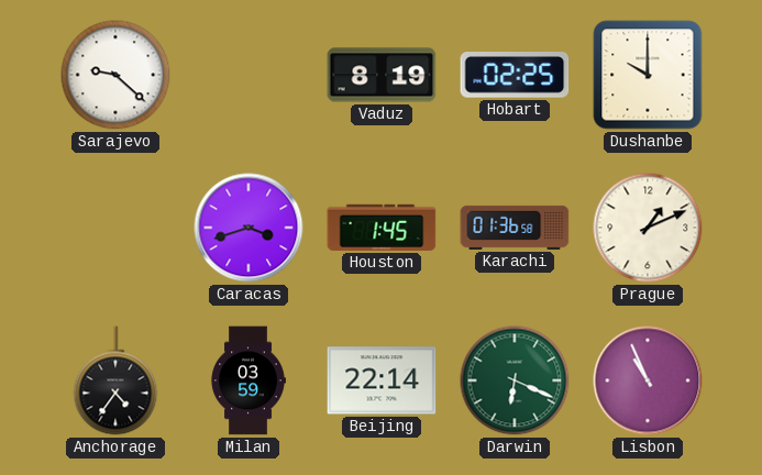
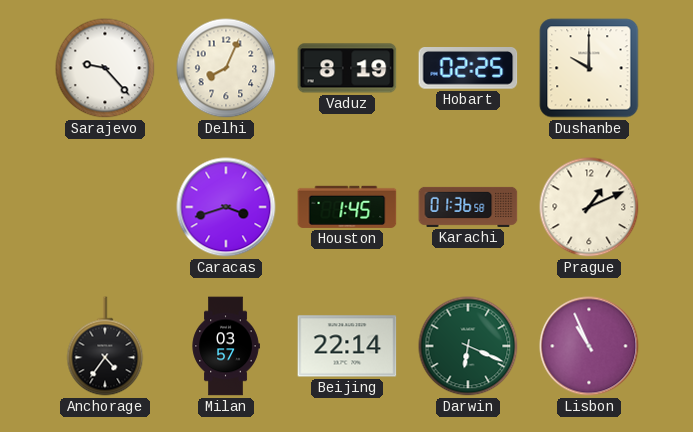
Sarajevo: 9:22 -> 9:23
Delhi: none -> 8:04
Milan: 03:59 -> 03:57
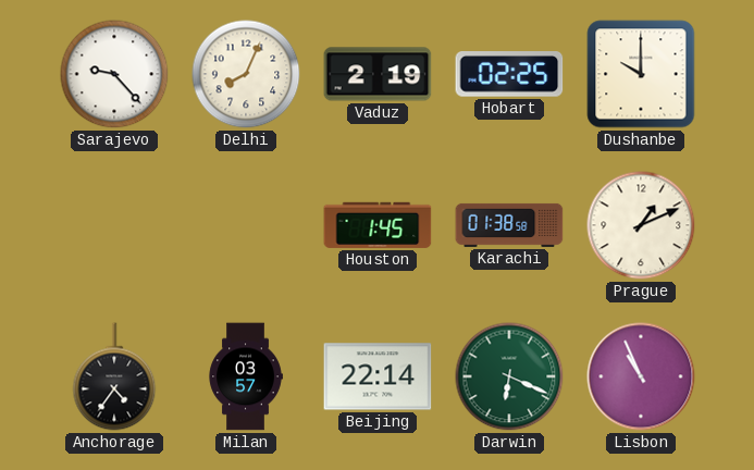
Vaduz: 8:19 -> 2:19
Caracas: 3:42 -> none
Karachi: 01:36 -> 01:38
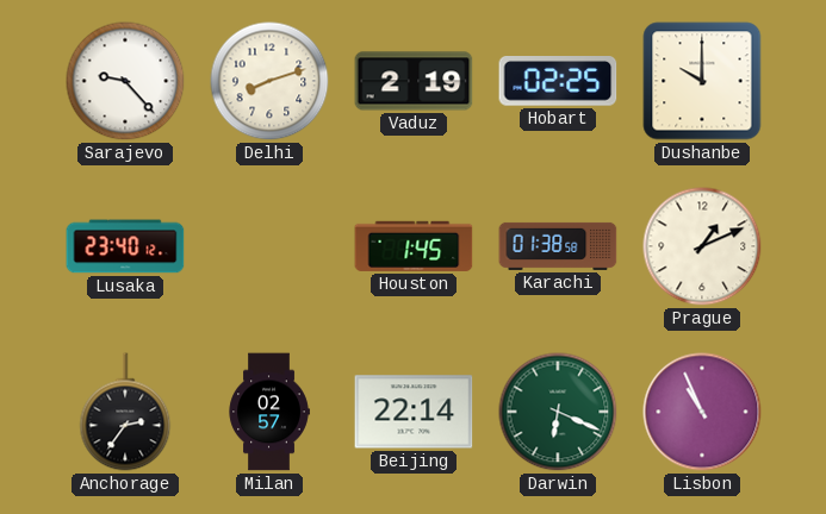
Delhi: 8:04 -> 8:12
Lusaka: none -> 23:40
Anchorage: 4:36 -> 2:36
Milan: 03:57 -> 02:57
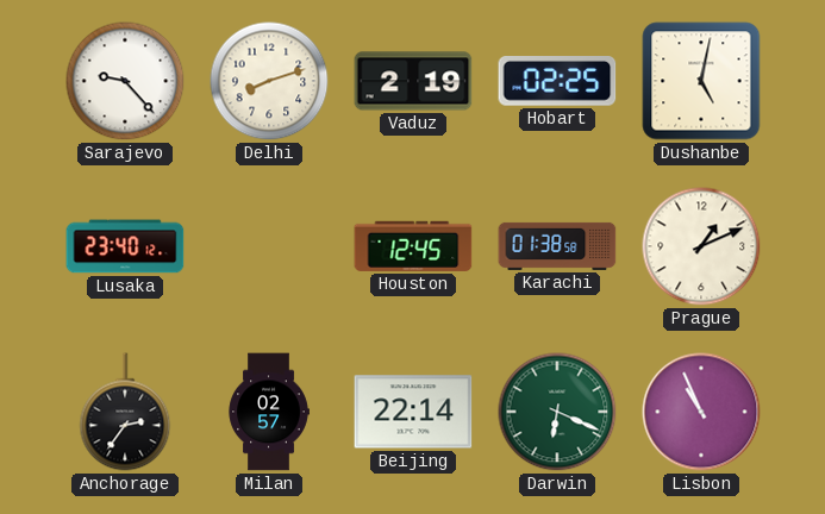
Dushanbe: 10:00 -> 5:02
Houston: 1:45 -> 12:45
